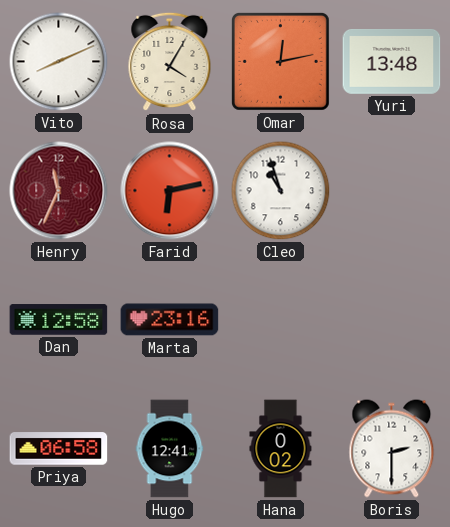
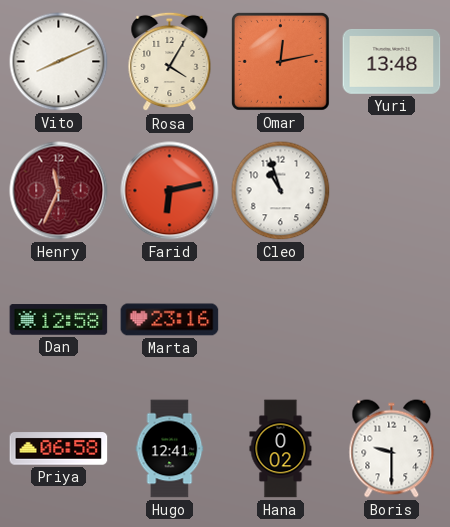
Boris: 2:30 -> 9:30
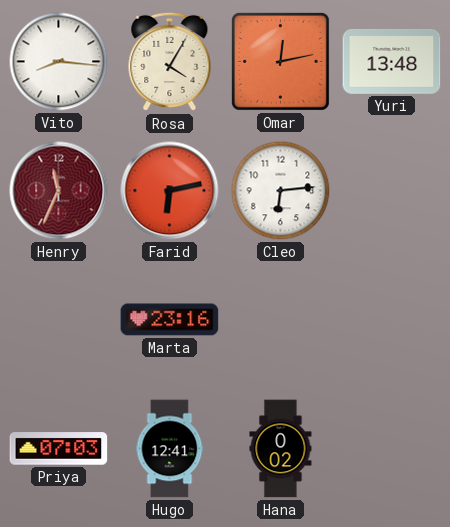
Vito: 8:11 -> 8:16
Cleo: 10:57 -> 6:14
Dan: 12:58 -> none
Priya: 06:58 -> 07:03
Boris: 9:30 -> none
